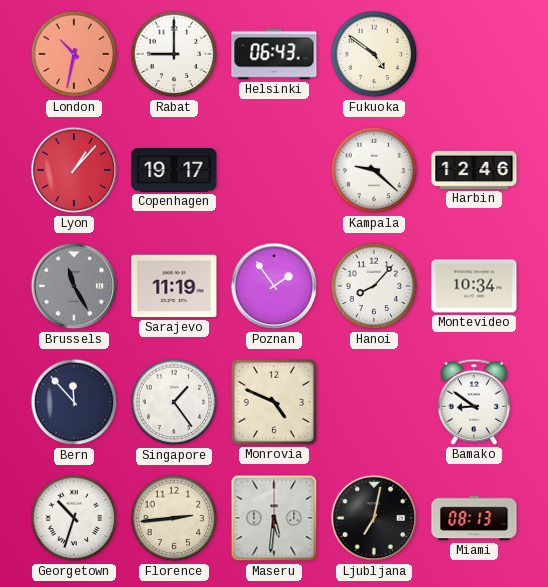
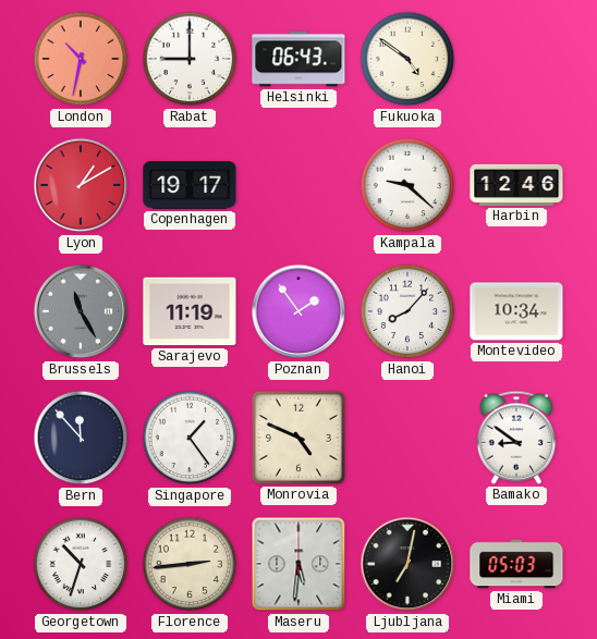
Lyon: 1:07 -> 1:10
Miami: 08:13 -> 05:03
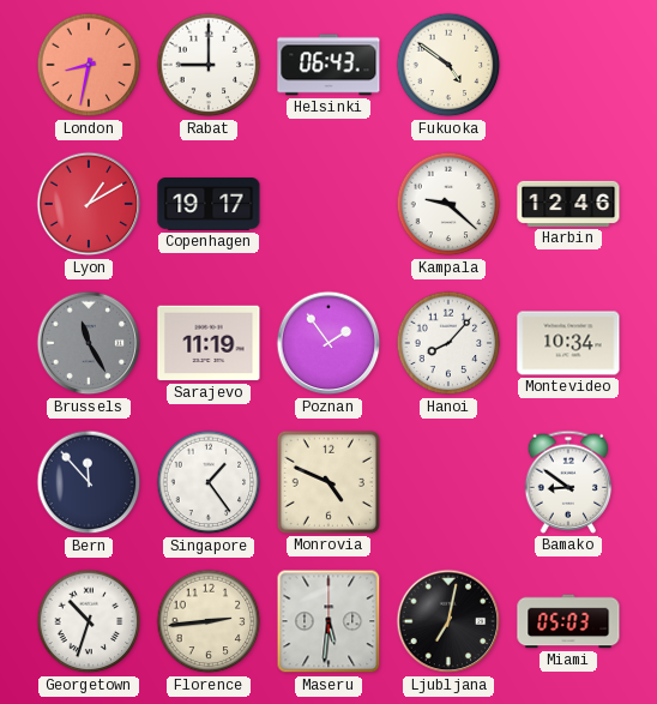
London: 10:32 -> 8:32
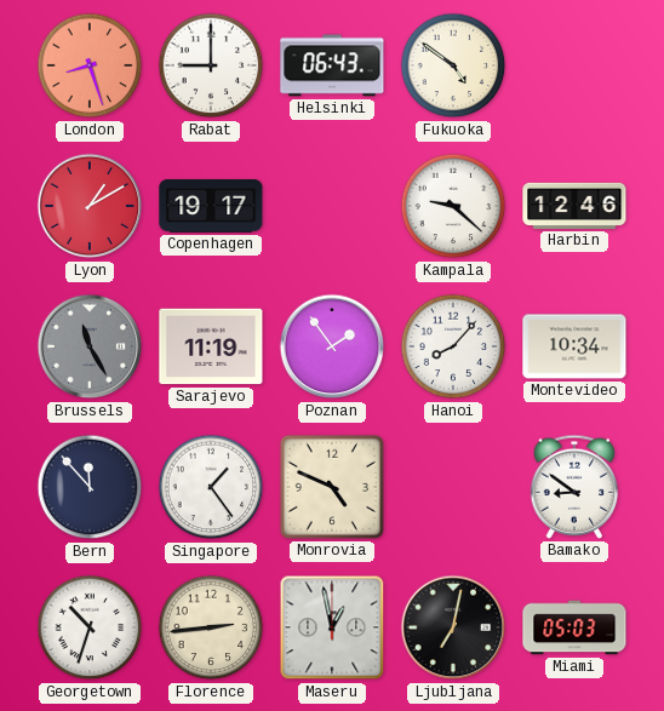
London: 8:32 -> 8:27
Maseru: 5:31 -> 12:58
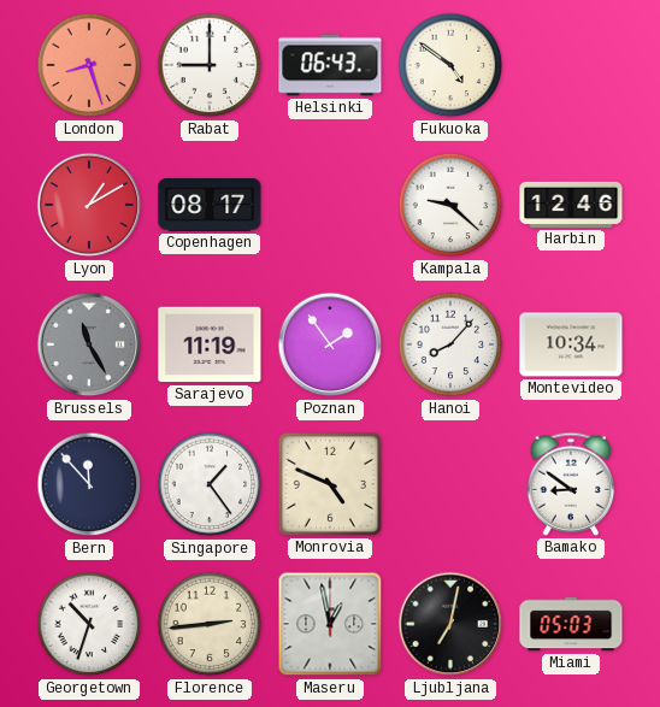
Copenhagen: 19:17 -> 08:17
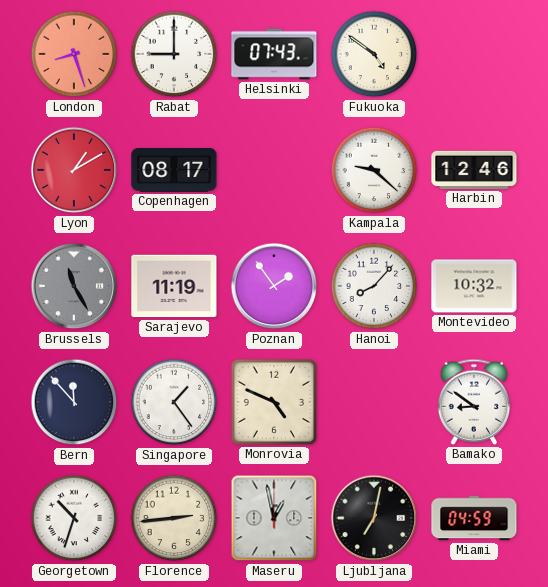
Helsinki: 06:43 -> 07:43
Montevideo: 10:34 -> 10:32
Miami: 05:03 -> 04:59
